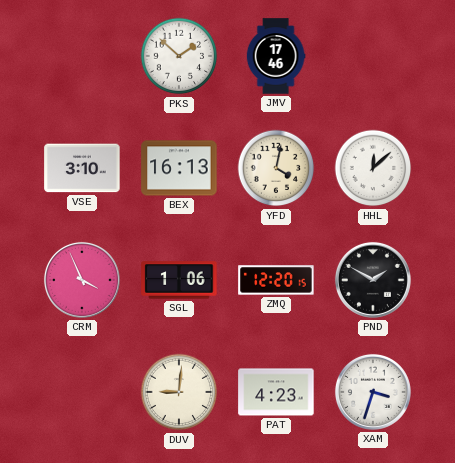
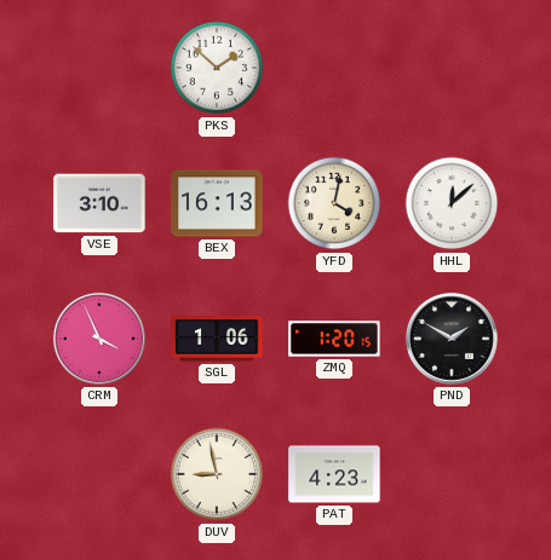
JMV: 17:46 -> none
ZMQ: 12:20 -> 1:20
DUV: 9:01 -> 8:58
XAM: 3:33 -> none
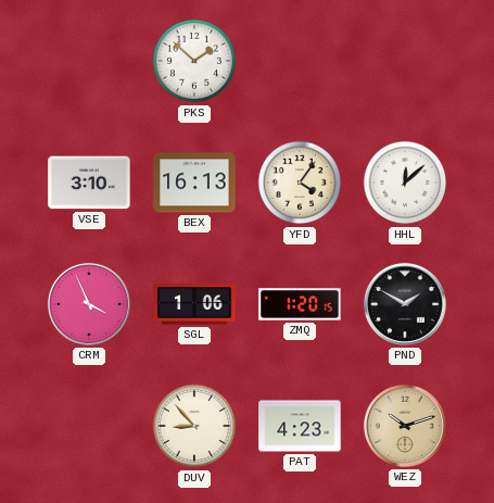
YFD: 4:02 -> 4:06
DUV: 8:58 -> 8:53
WEZ: none -> 10:12
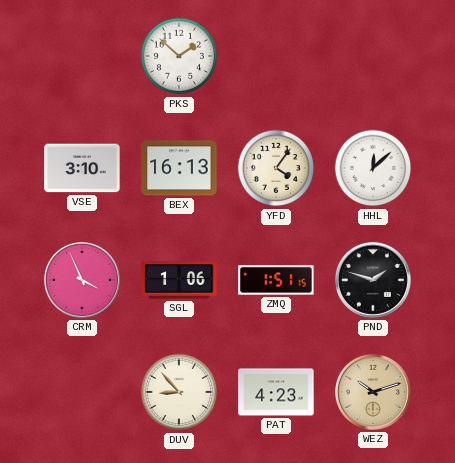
ZMQ: 1:20 -> 1:51
PND: 1:50 -> 1:48
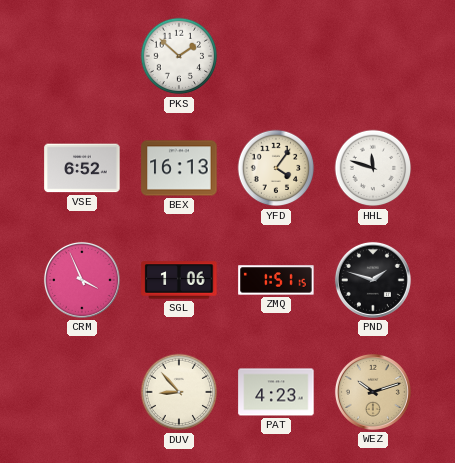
VSE: 3:10 -> 6:52
HHL: 12:08 -> 11:48
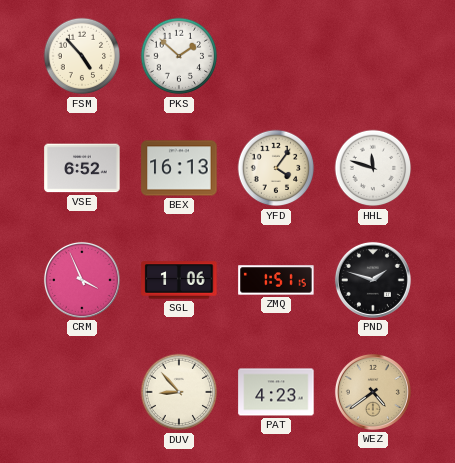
FSM: none -> 4:53
WEZ: 10:12 -> 4:39
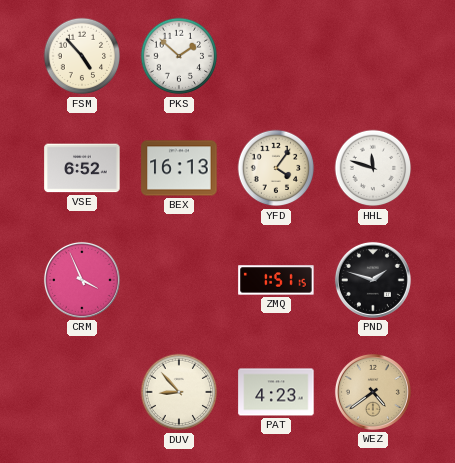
SGL: 1:06 -> none
